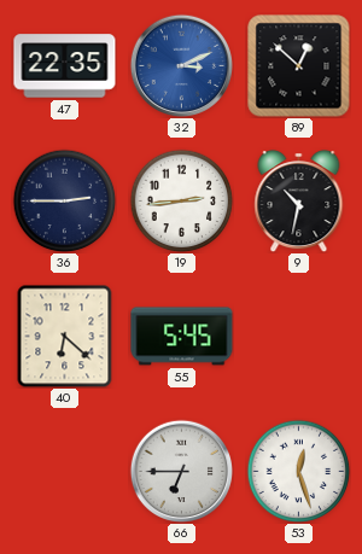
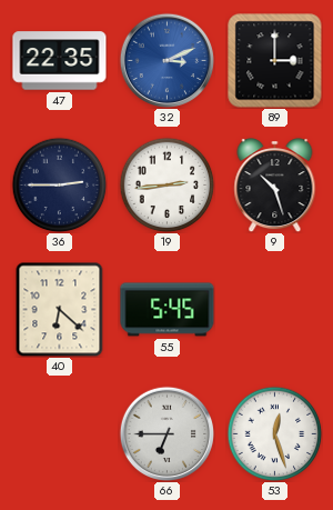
89: 12:52 -> 3:00
9: 10:32 -> 10:27
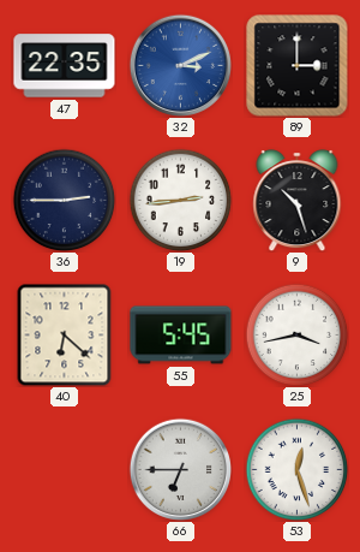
25: none -> 3:43
